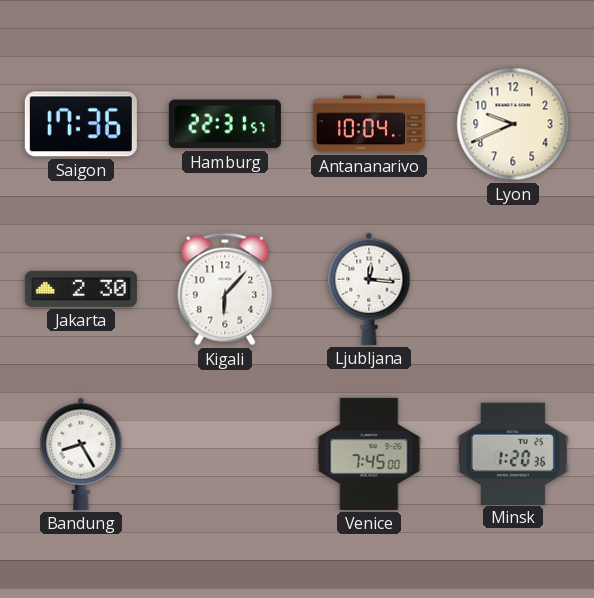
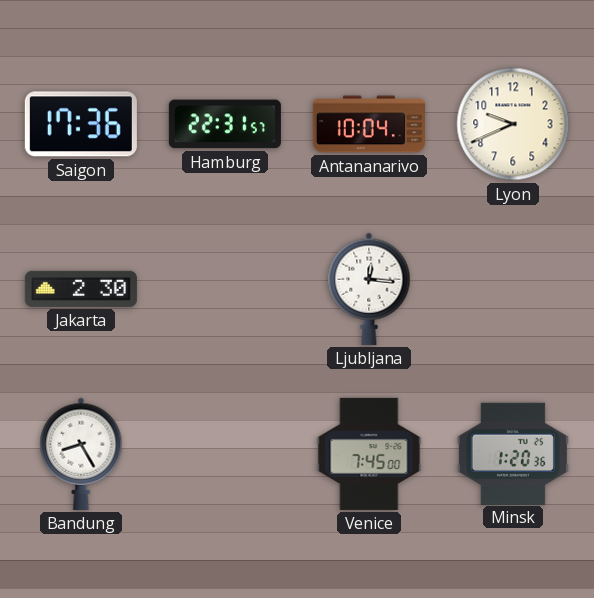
Kigali: 6:07 -> none
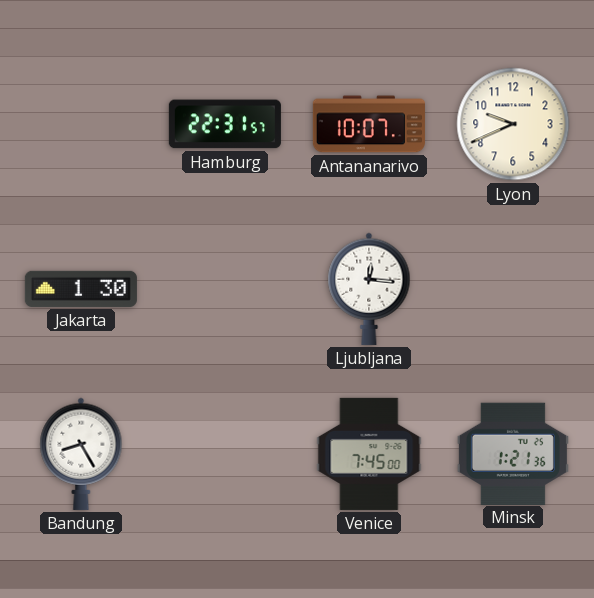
Saigon: 17:36 -> none
Antananarivo: 10:04 -> 10:07
Jakarta: 2:30 -> 1:30
Minsk: 1:20 -> 1:21
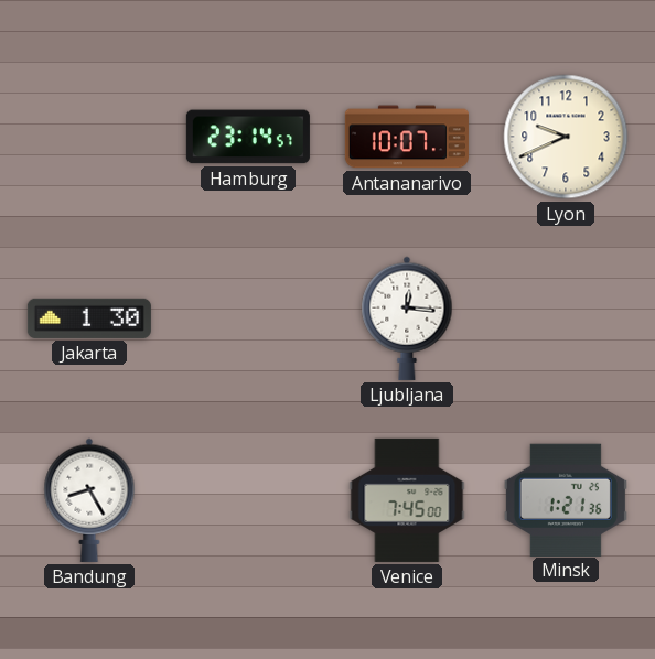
Hamburg: 22:31 -> 23:14
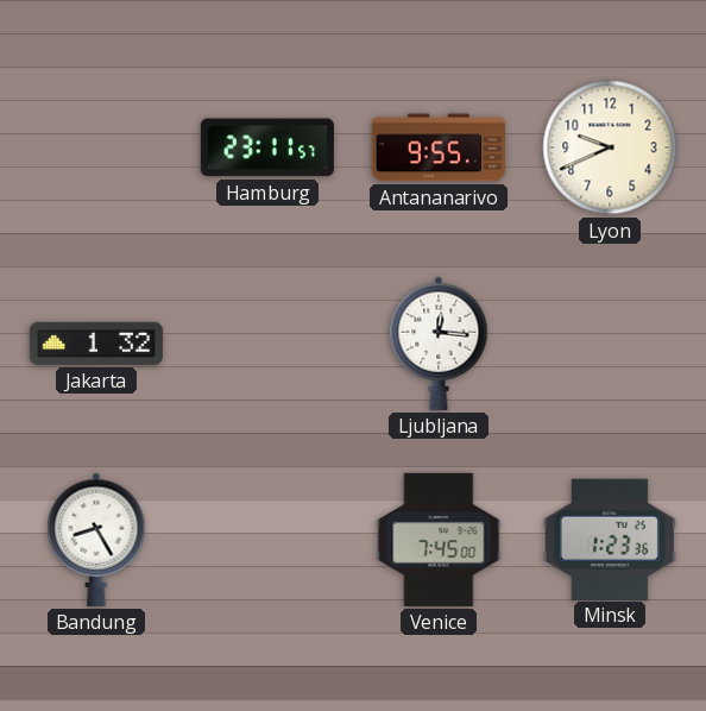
Hamburg: 23:14 -> 23:11
Antananarivo: 10:07 -> 9:55
Jakarta: 1:30 -> 1:32
Minsk: 1:21 -> 1:23
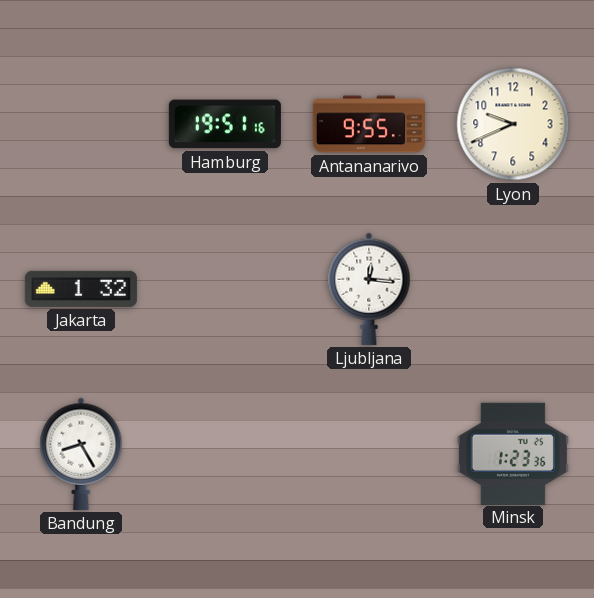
Hamburg: 23:11 -> 19:51
Venice: 7:45 -> none
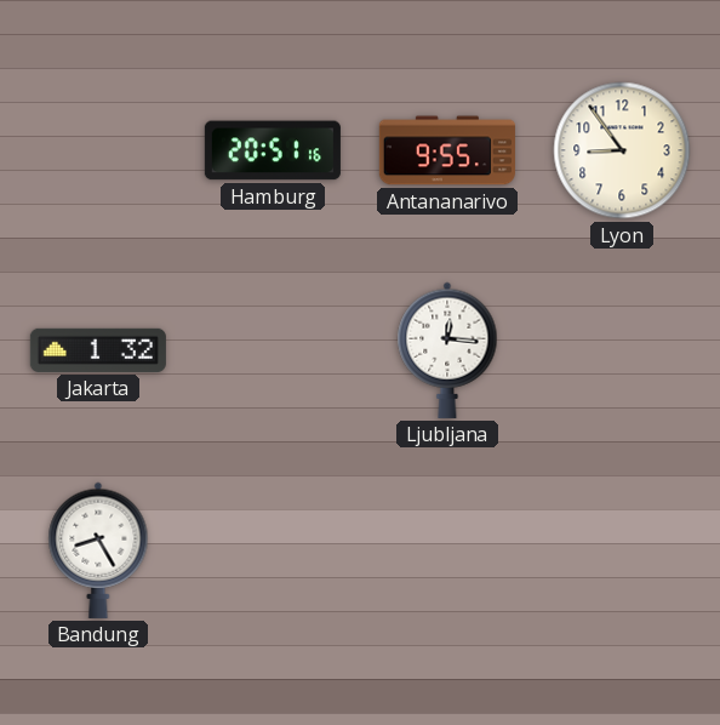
Hamburg: 19:51 -> 20:51
Lyon: 9:41 -> 8:54
Minsk: 1:23 -> none
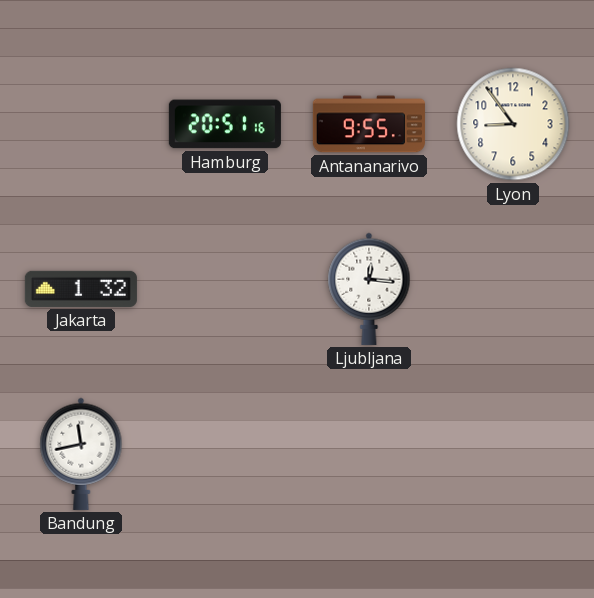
Bandung: 8:25 -> 11:43
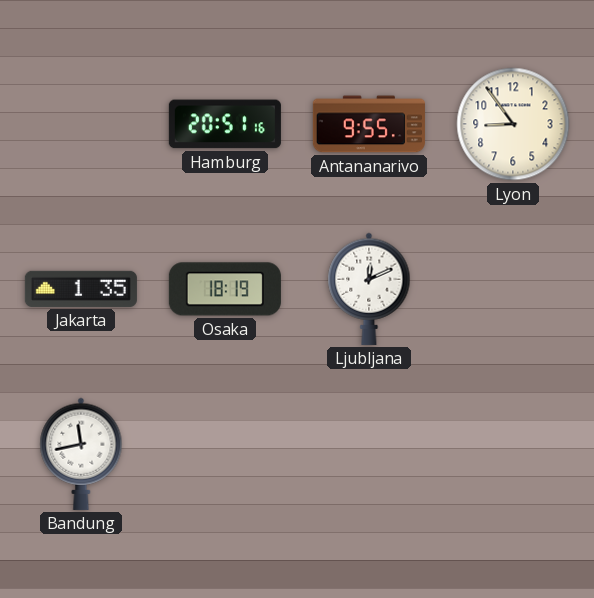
Jakarta: 1:32 -> 1:35
Osaka: none -> 18:19
Ljubljana: 12:16 -> 12:11
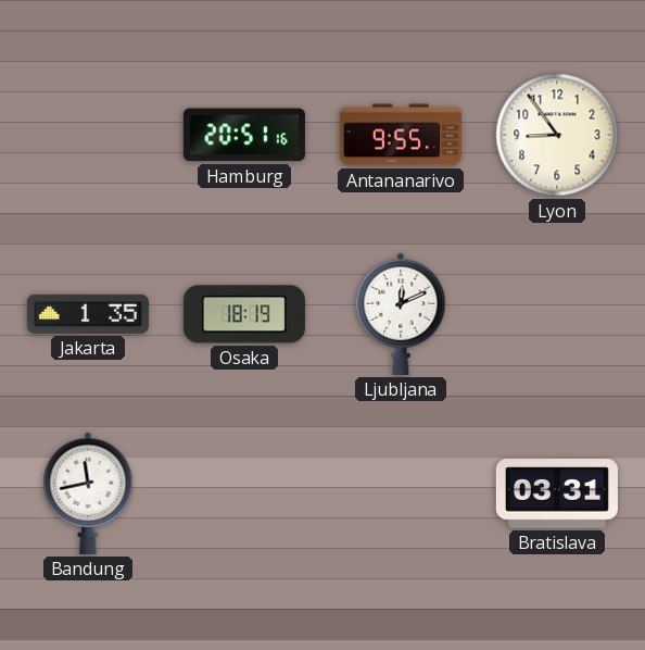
Bratislava: none -> 03:31
